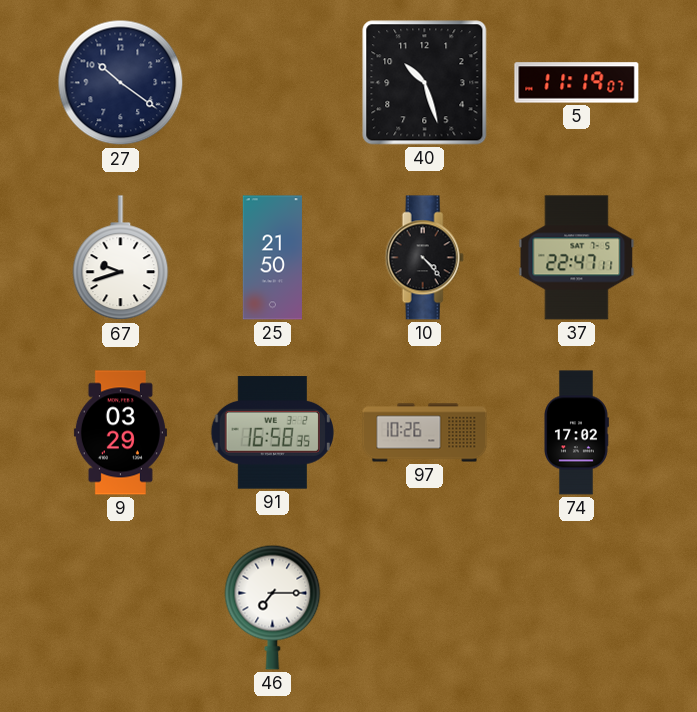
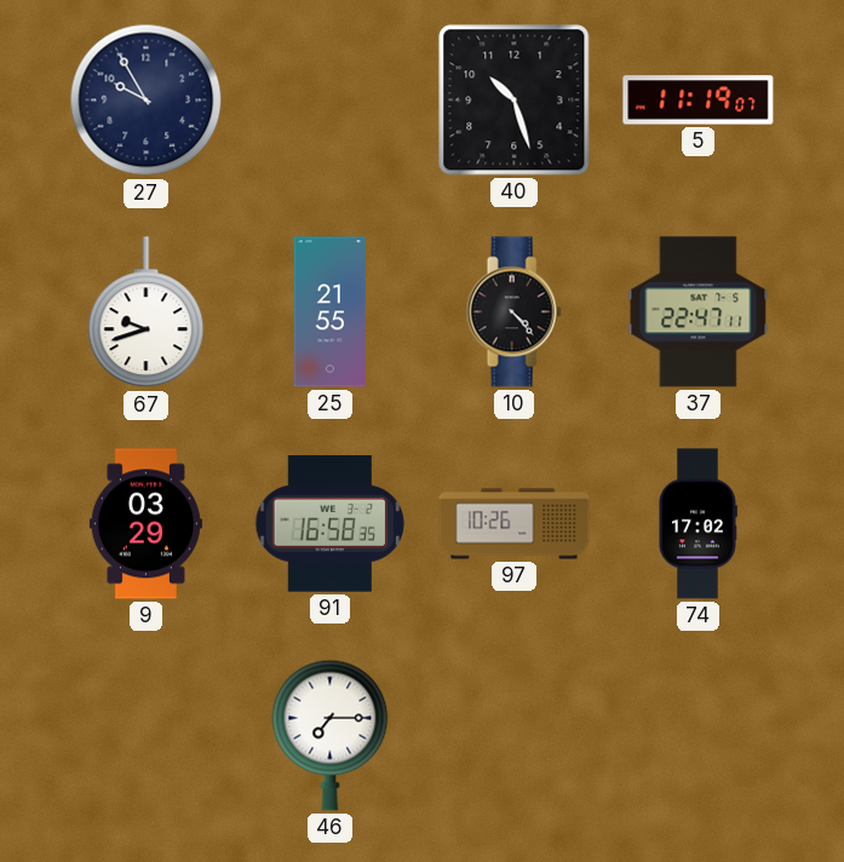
27: 10:21 -> 9:55
25: 21:50 -> 21:55
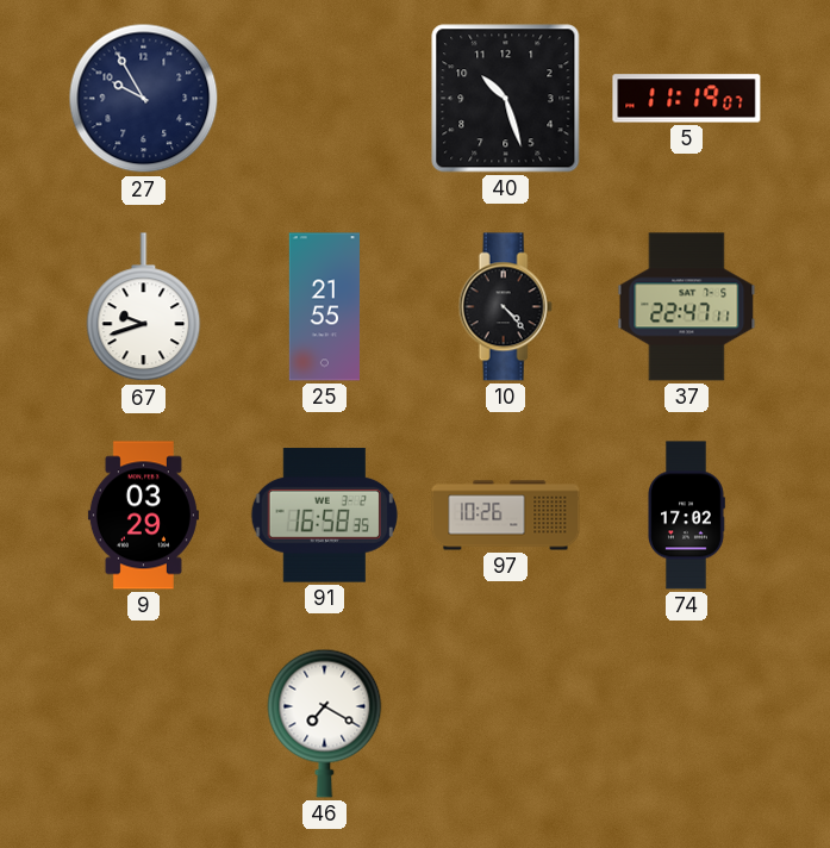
46: 7:15 -> 7:20
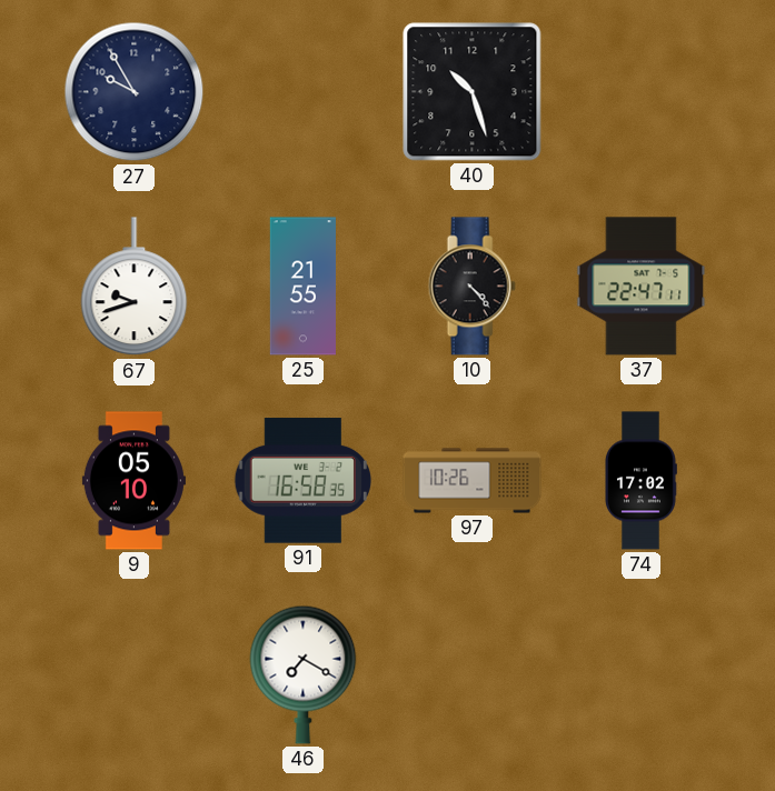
5: 11:19 -> none
9: 03:29 -> 05:10
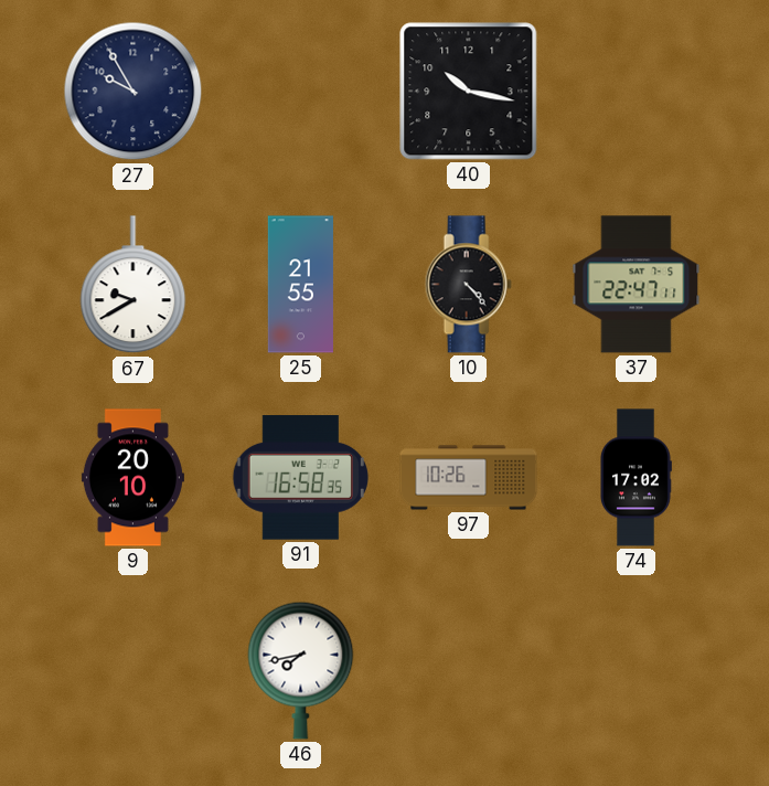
40: 10:27 -> 10:17
67: 9:42 -> 9:40
9: 05:10 -> 20:10
46: 7:20 -> 7:43
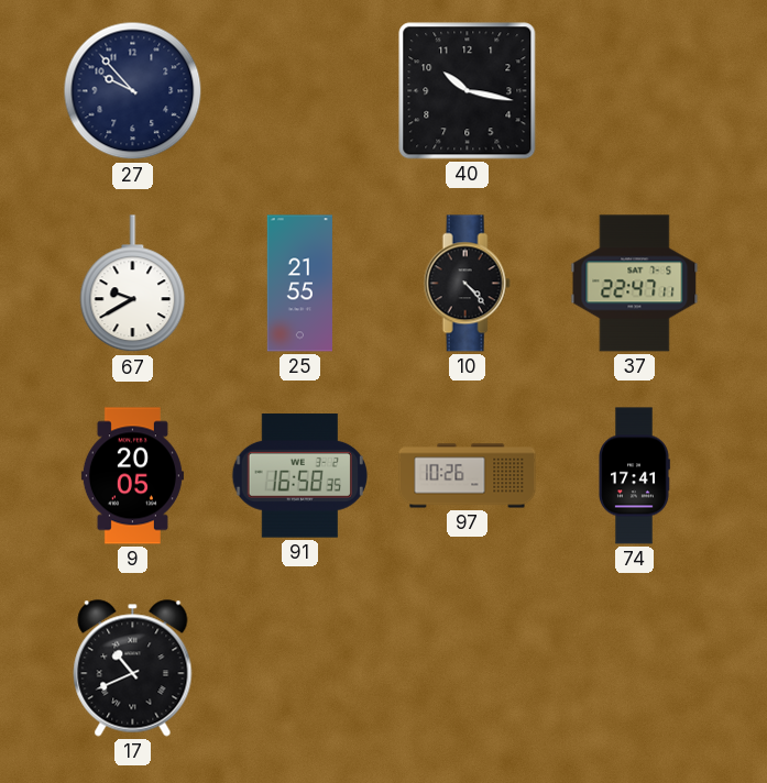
27: 9:55 -> 9:53
9: 20:10 -> 20:05
74: 17:02 -> 17:41
17: none -> 10:41
46: 7:43 -> none
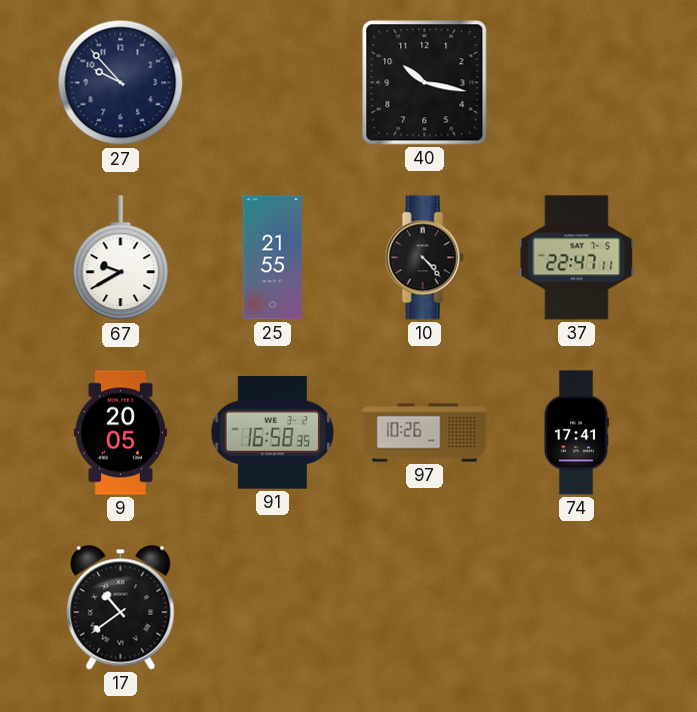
17: 10:41 -> 10:39
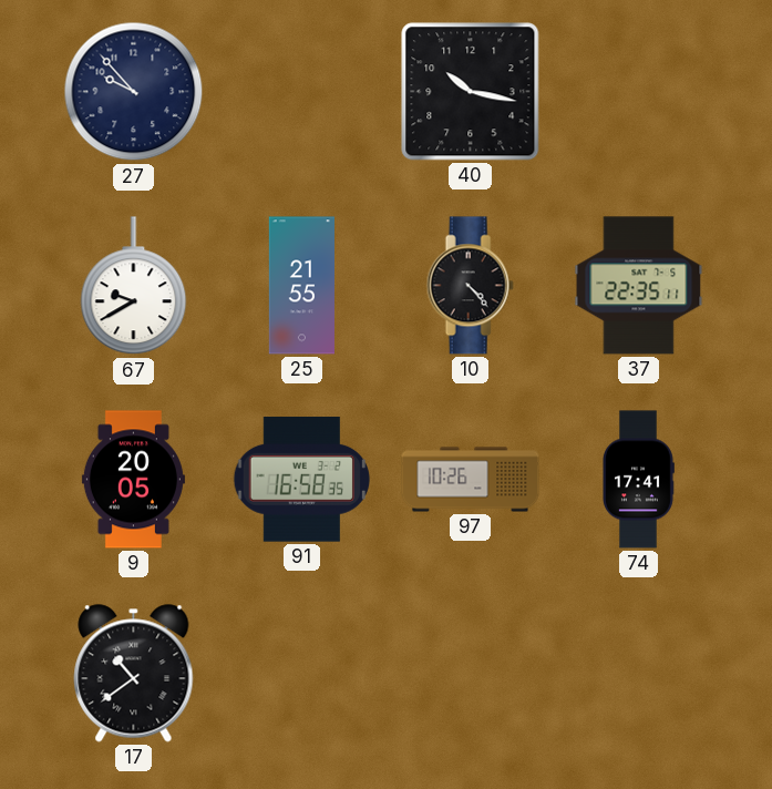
37: 22:47 -> 22:35
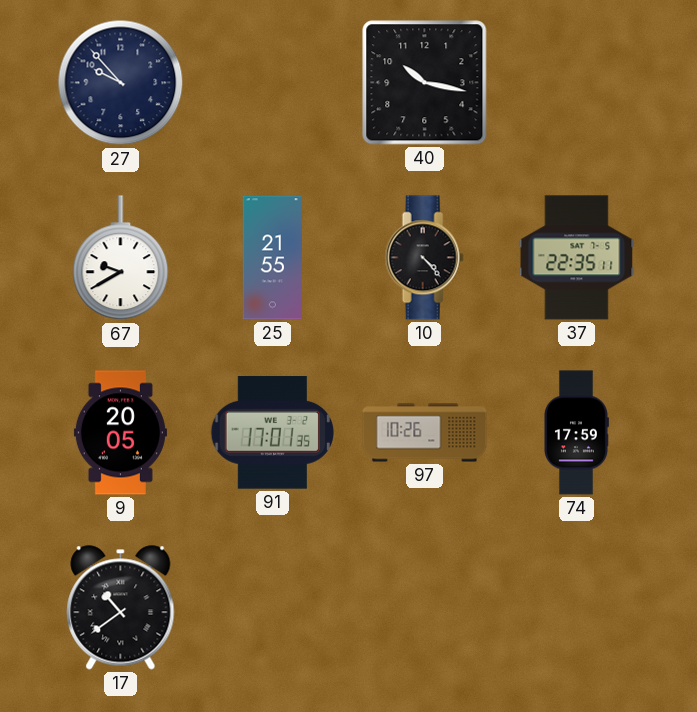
91: 16:58 -> 17:01
74: 17:41 -> 17:59
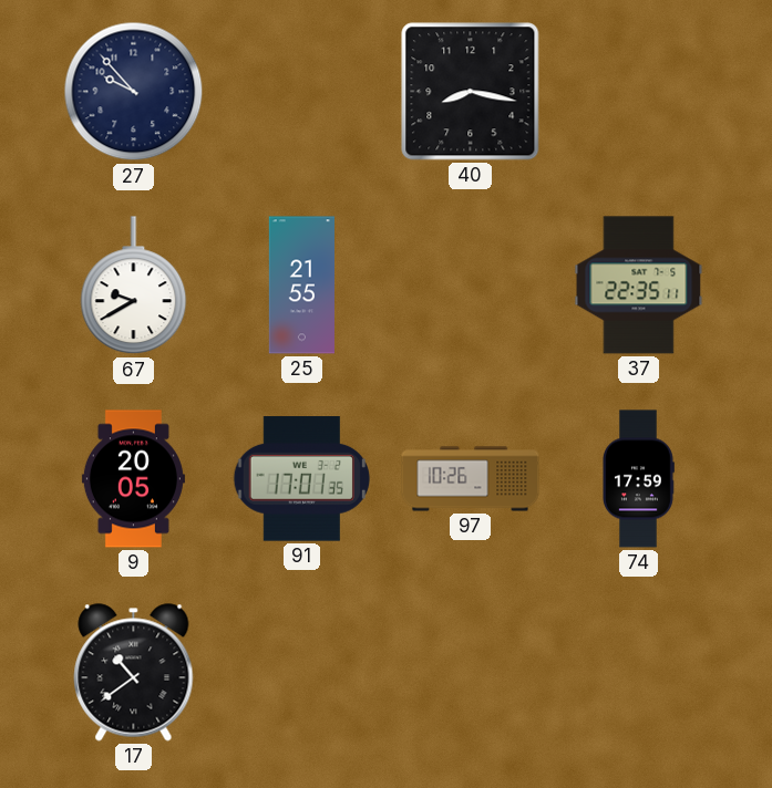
40: 10:17 -> 8:17
10: 4:23 -> none
